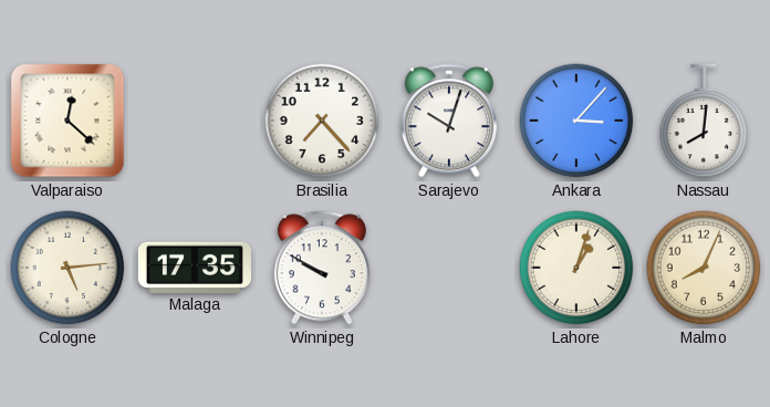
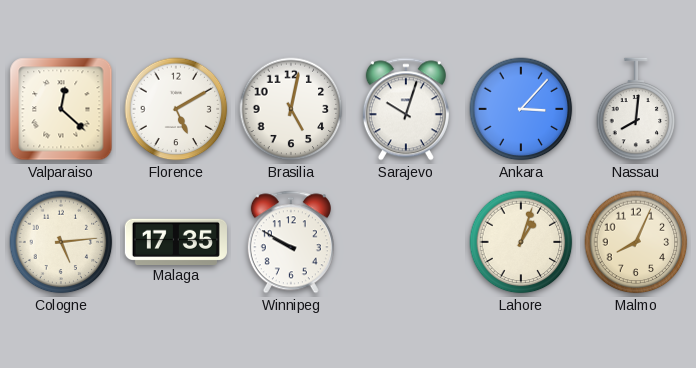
Florence: none -> 5:10
Brasilia: 7:23 -> 5:02
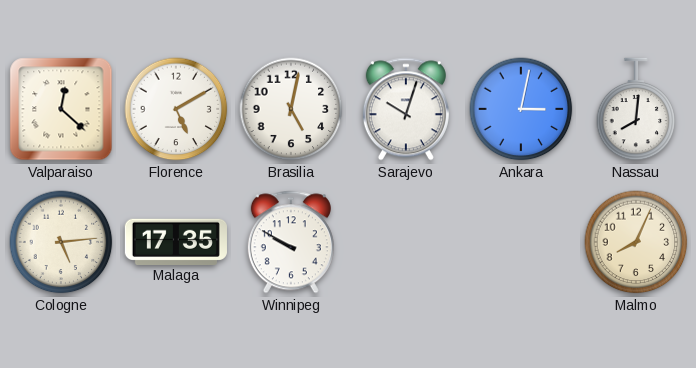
Ankara: 3:07 -> 3:02
Lahore: 1:03 -> none
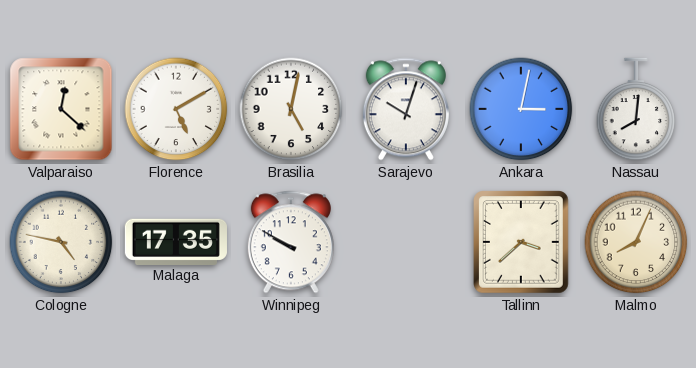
Cologne: 5:14 -> 4:47
Tallinn: none -> 3:38
